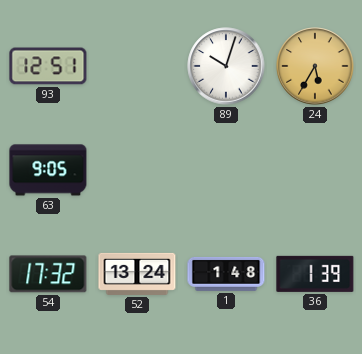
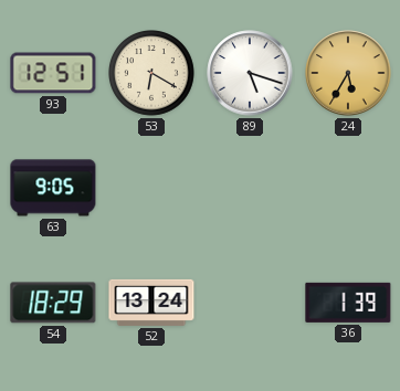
53: none -> 6:20
89: 10:03 -> 5:18
54: 17:32 -> 18:29
1: 1:48 -> none
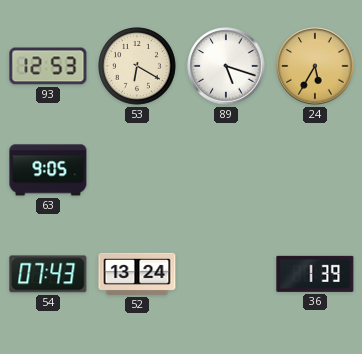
93: 12:51 -> 12:53
54: 18:29 -> 07:43
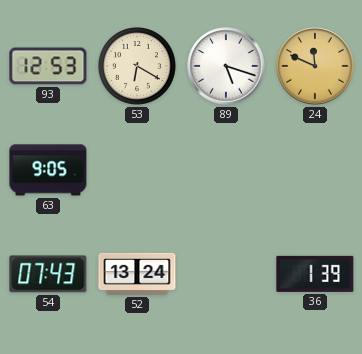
24: 5:35 -> 11:49
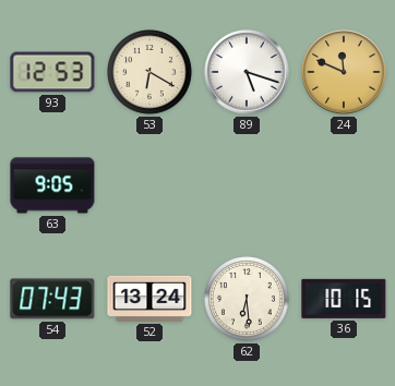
62: none -> 6:29
36: 1:39 -> 10:15
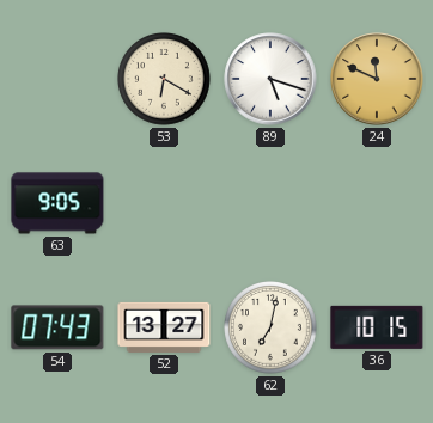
93: 12:53 -> none
52: 13:24 -> 13:27
62: 6:29 -> 7:02
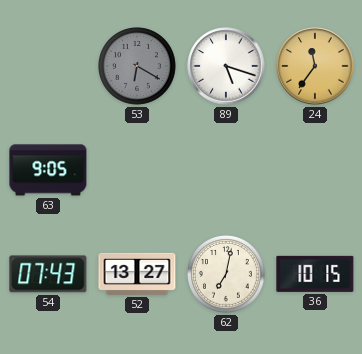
53 dial: cream -> grey
24: 11:49 -> 11:36
